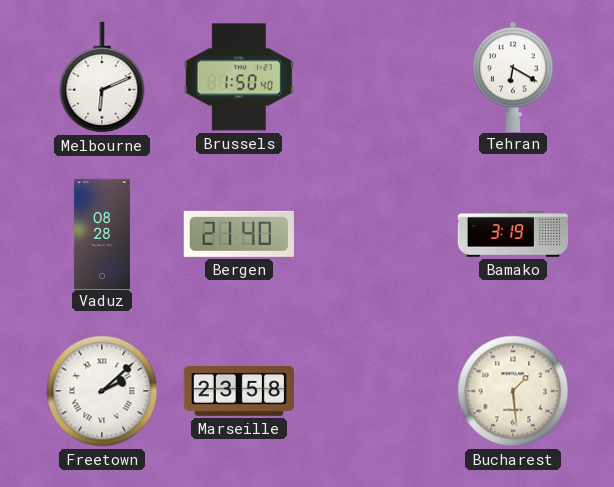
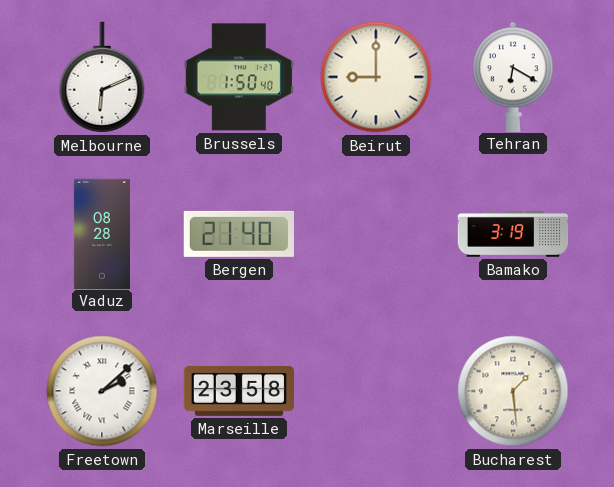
Beirut: none -> 9:00
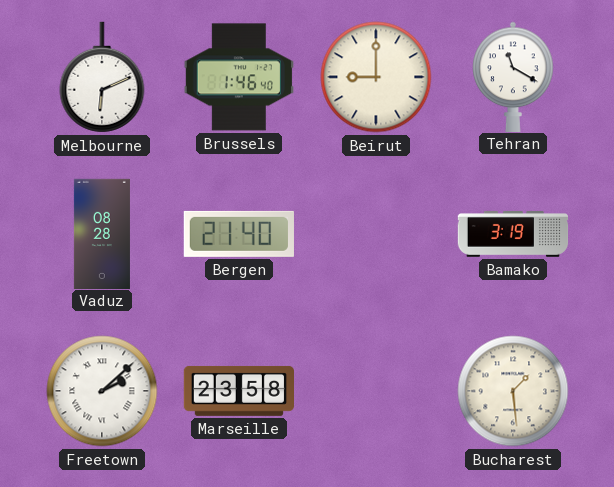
Brussels: 1:50 -> 1:46
Tehran: 6:20 -> 11:20
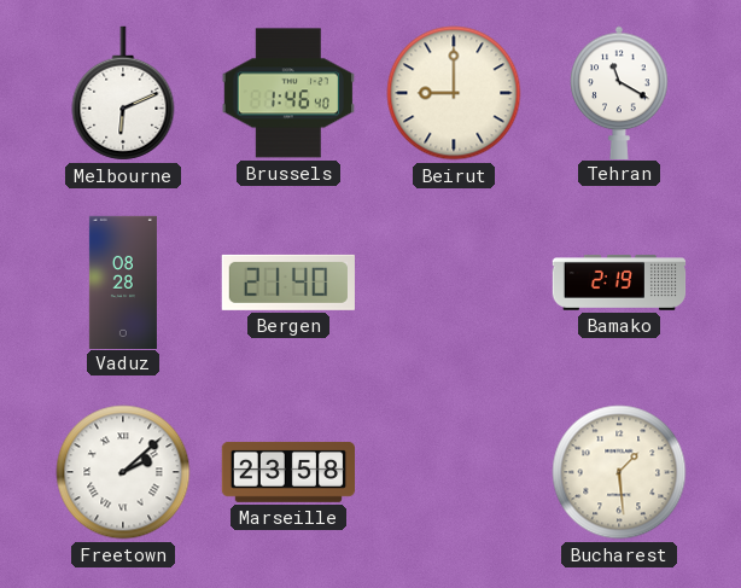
Bamako: 3:19 -> 2:19
